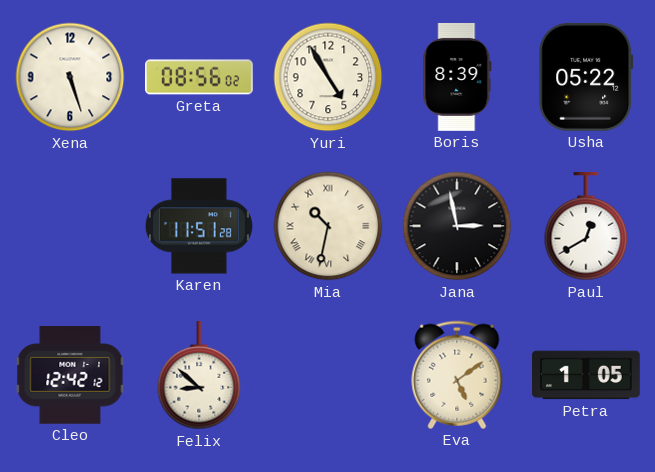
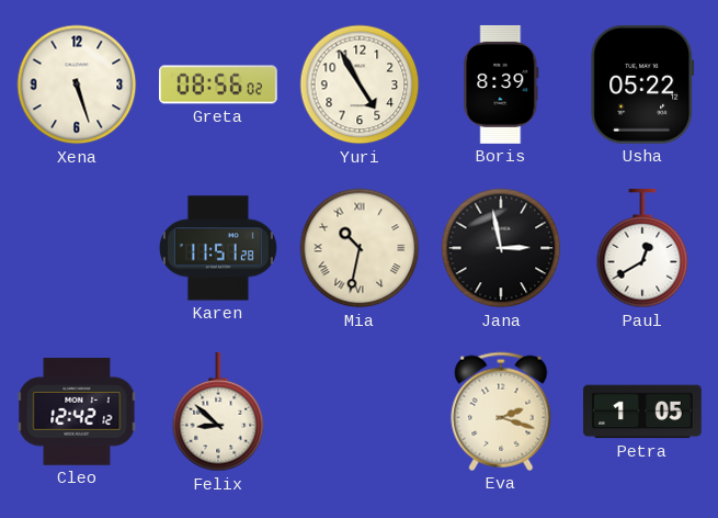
Eva: 5:09 -> 2:18
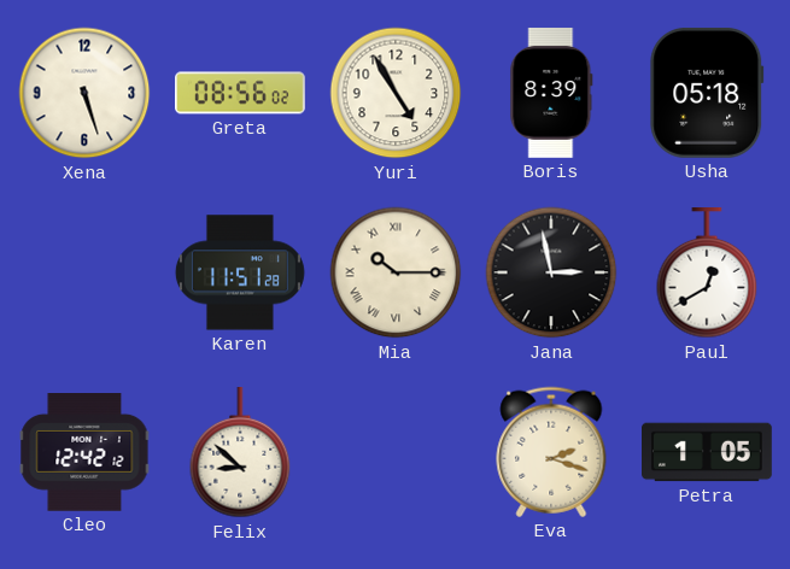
Usha: 05:22 -> 05:18
Mia: 10:32 -> 10:15
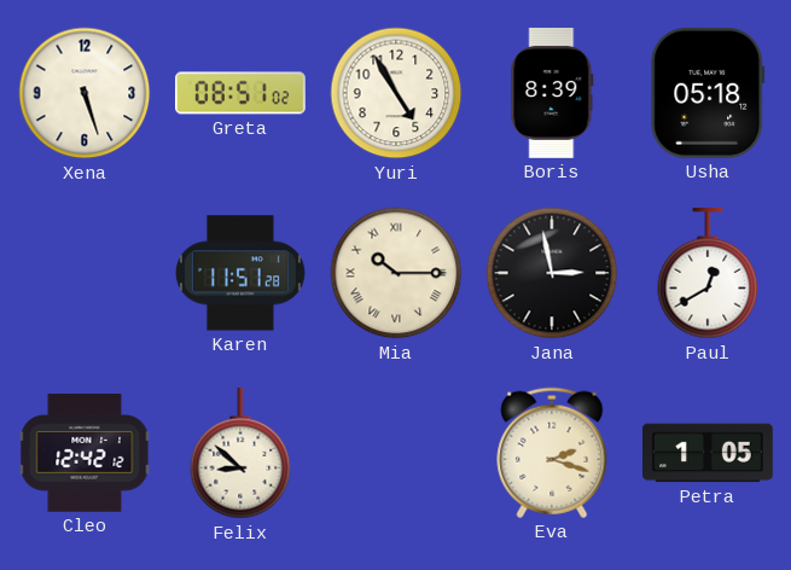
Greta: 08:56 -> 08:51
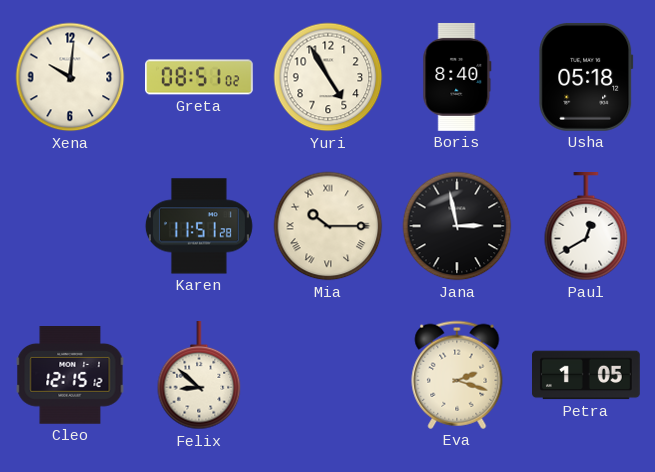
Xena: 5:27 -> 10:01
Boris: 8:39 -> 8:40
Cleo: 12:42 -> 12:15
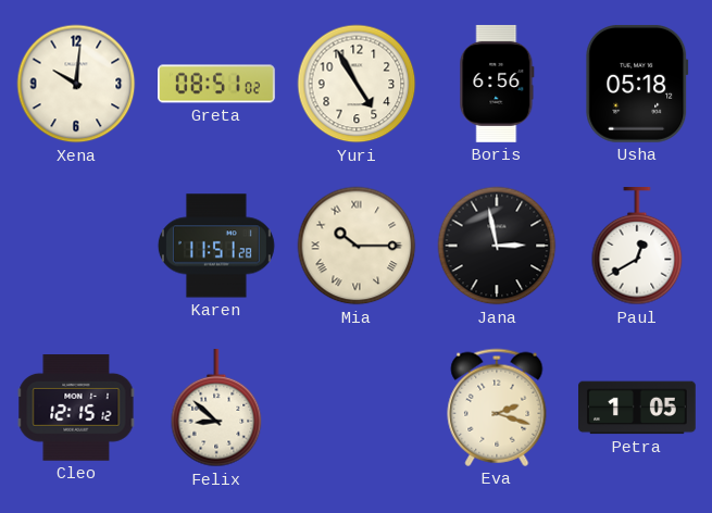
Boris: 8:40 -> 6:56
